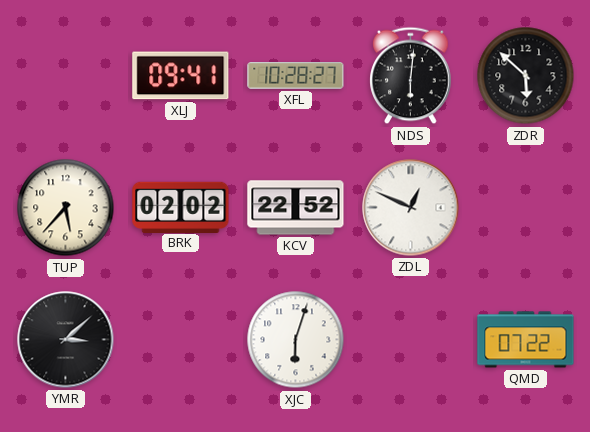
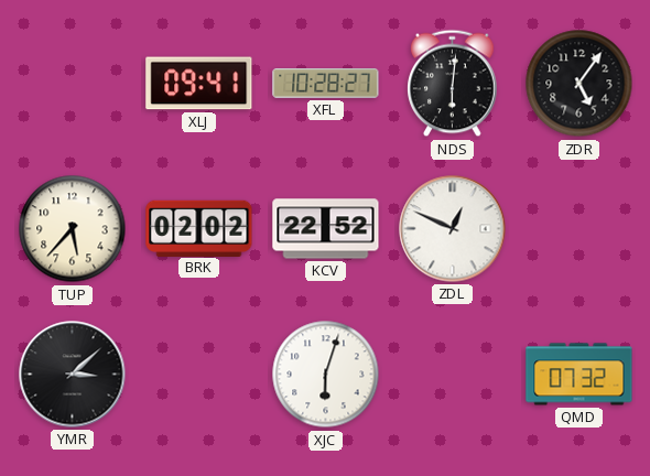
ZDR: 5:52 -> 5:06
QMD: 07:22 -> 07:32
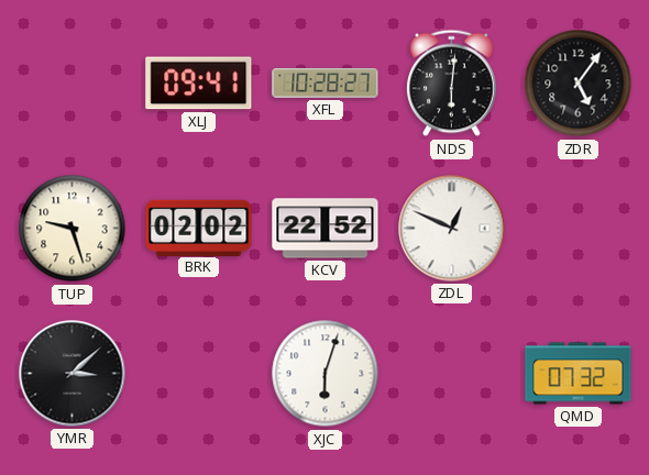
TUP: 5:37 -> 9:27
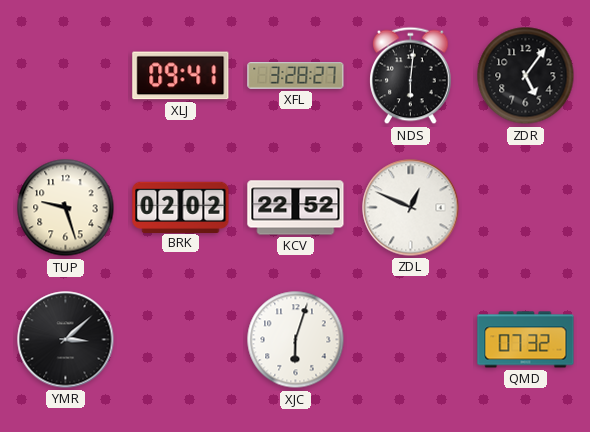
XFL: 10:28 -> 3:28
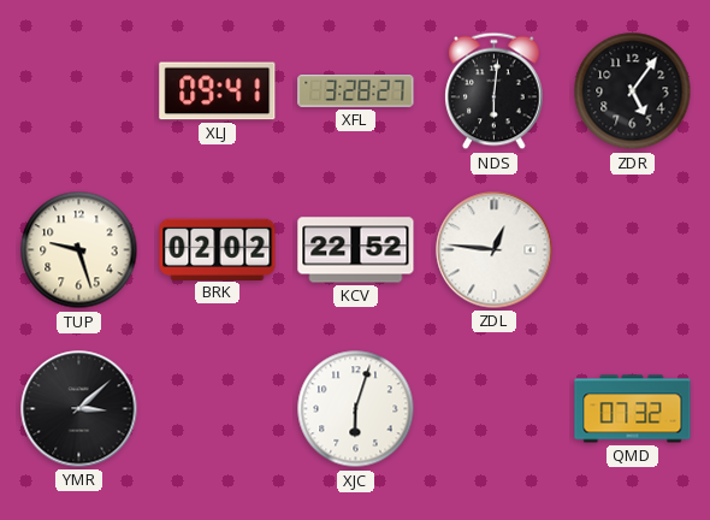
ZDL: 12:49 -> 12:46
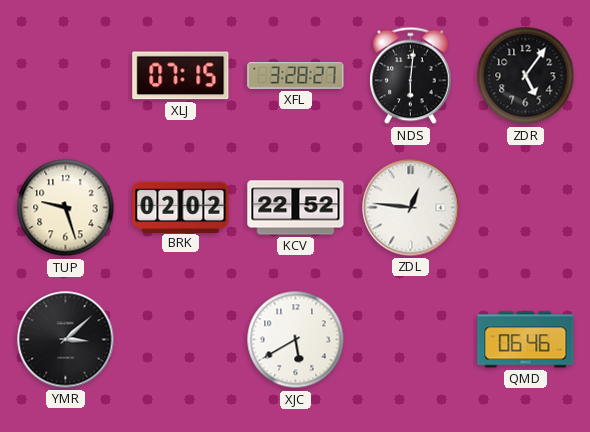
XLJ: 09:41 -> 07:15
XJC: 6:03 -> 5:40
QMD: 07:32 -> 06:46
